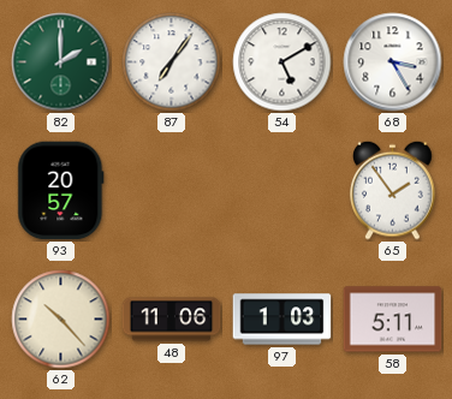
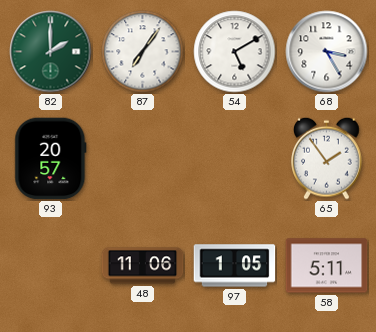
62: 10:23 -> none
97: 1:03 -> 1:05
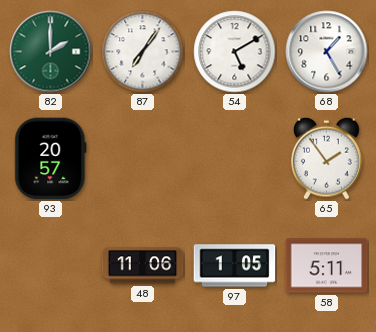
68: 3:25 -> 1:25
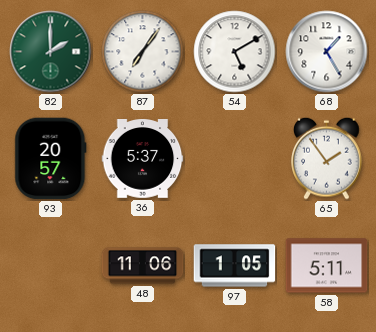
36: none -> 5:37
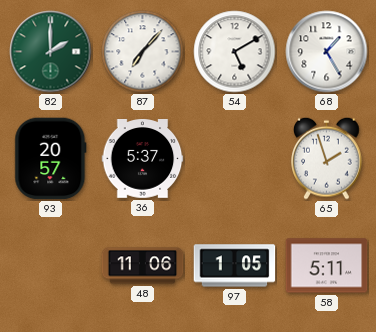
87: 7:06 -> 7:07
65: 1:54 -> 1:57
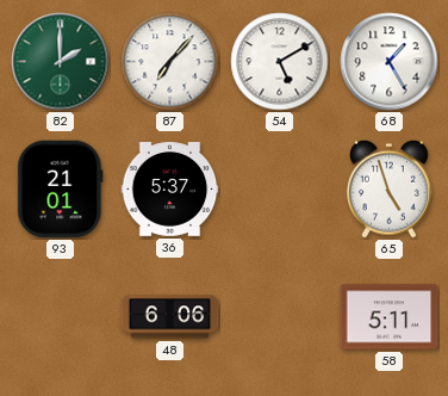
93: 20:57 -> 21:01
65: 1:57 -> 4:57
48: 11:06 -> 6:06
97: 1:05 -> none
